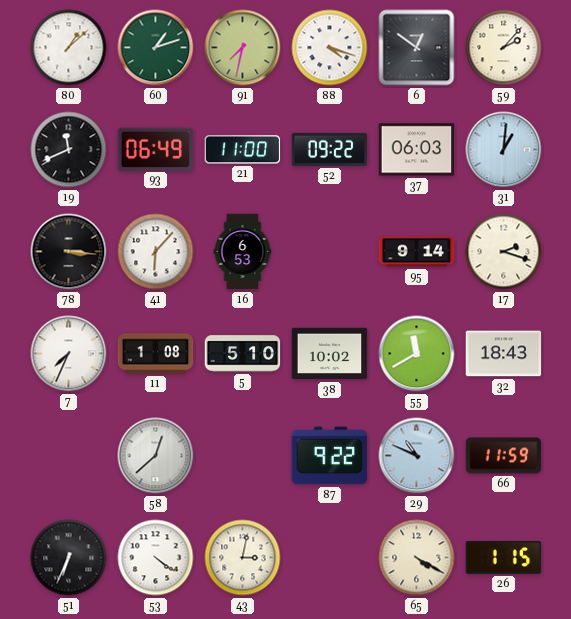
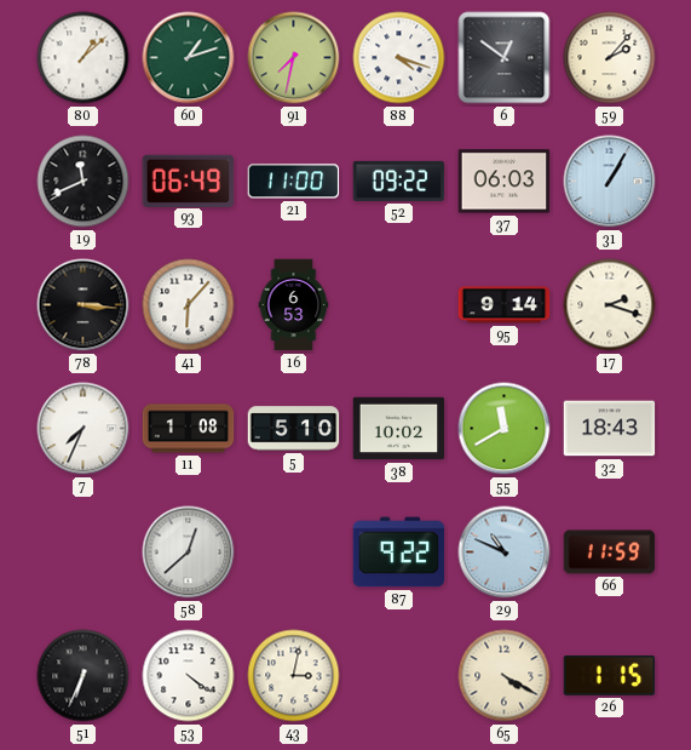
31: 1:01 -> 1:05
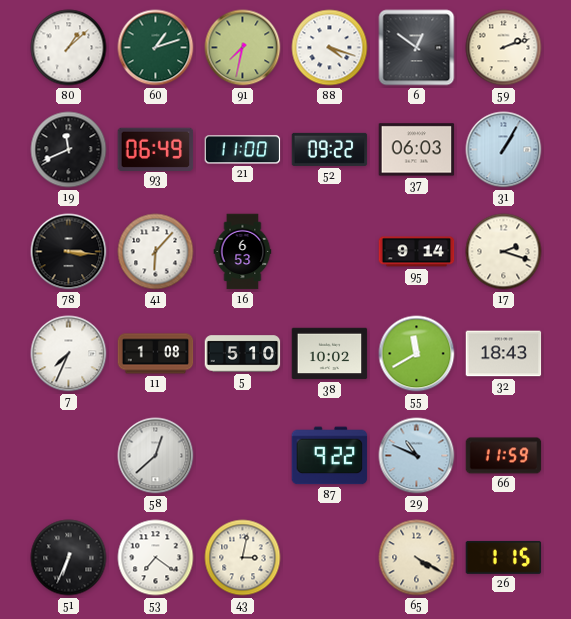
59: 2:07 -> 2:12
53: 4:21 -> 7:21
